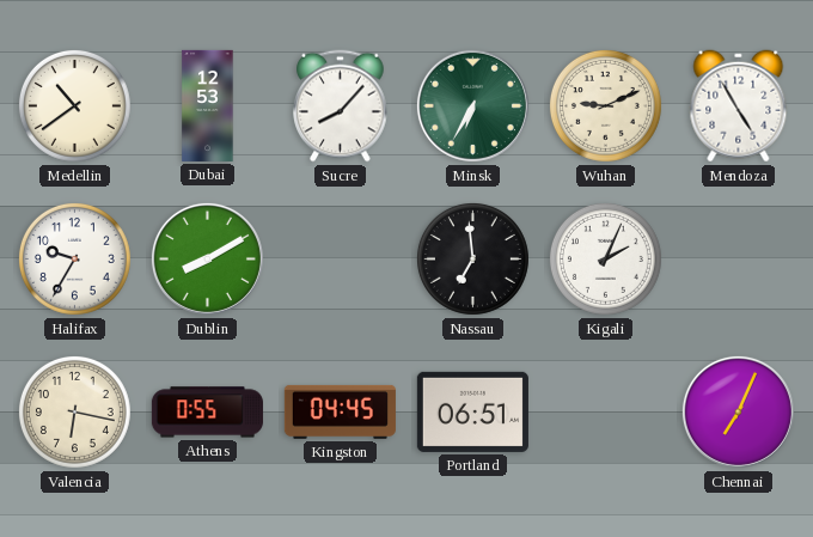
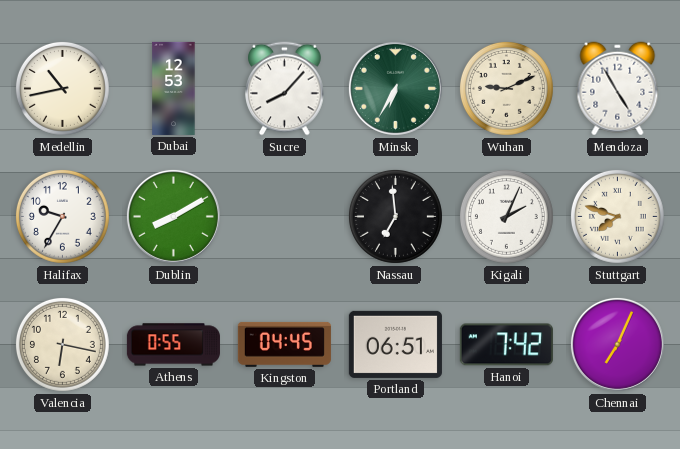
Medellin: 10:39 -> 10:43
Stuttgart: none -> 7:48
Hanoi: none -> 7:42
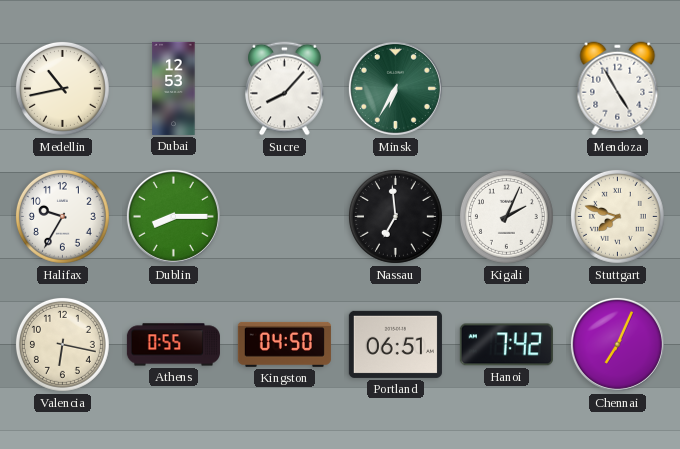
Wuhan: 9:11 -> none
Dublin: 8:10 -> 8:15
Kingston: 04:45 -> 04:50
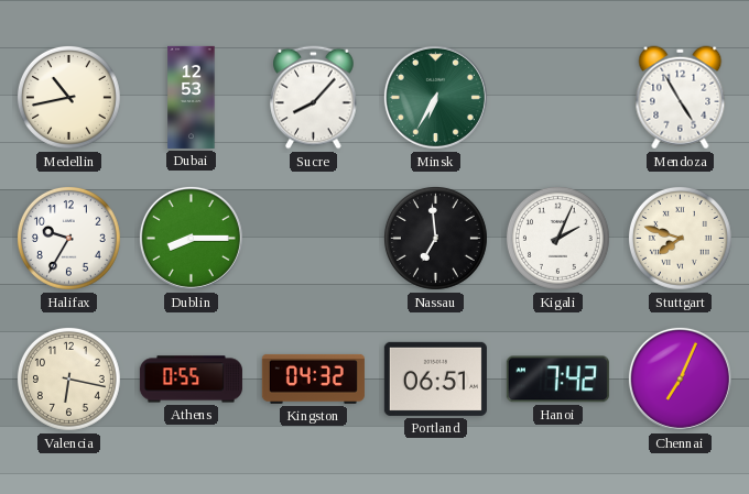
Kingston: 04:50 -> 04:32
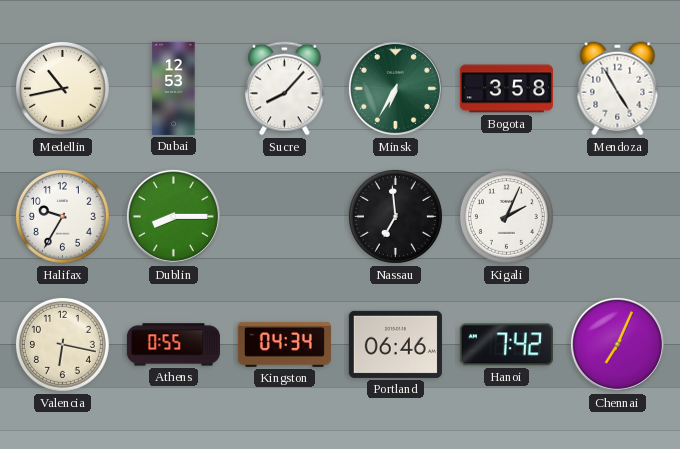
Bogota: none -> 3:58
Stuttgart: 7:48 -> none
Kingston: 04:32 -> 04:34
Portland: 06:51 -> 06:46
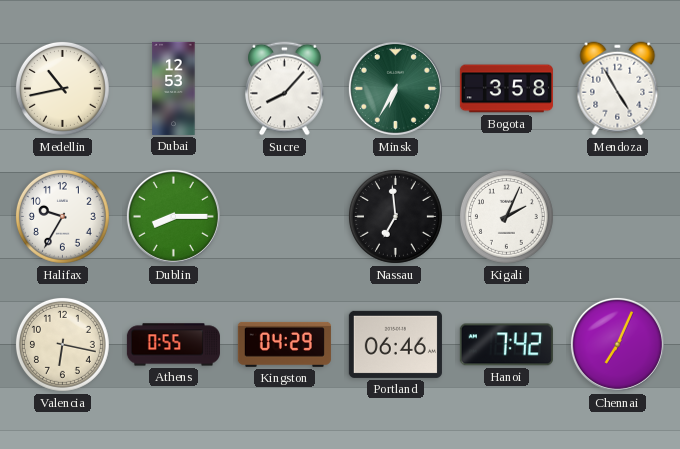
Kingston: 04:34 -> 04:29
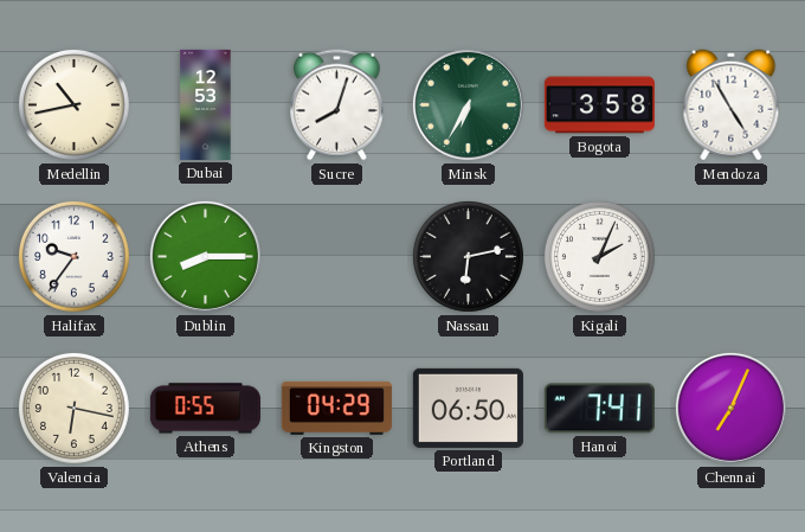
Sucre: 8:07 -> 8:03
Halifax: 9:35 -> 9:36
Nassau: 6:59 -> 6:13
Portland: 06:46 -> 06:50
Hanoi: 7:42 -> 7:41
